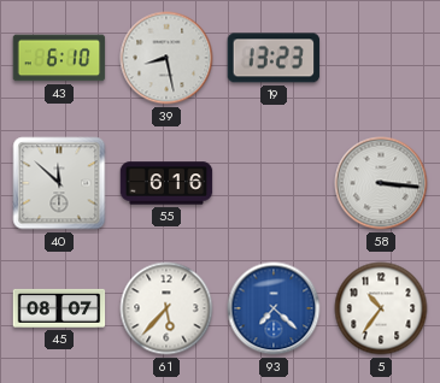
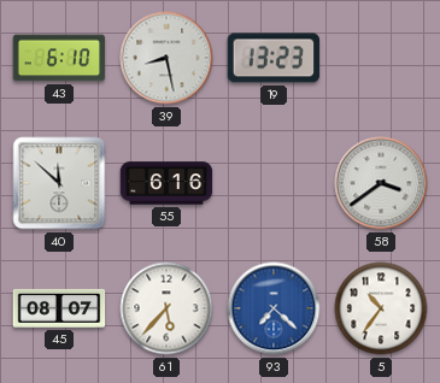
58: 3:16 -> 3:39
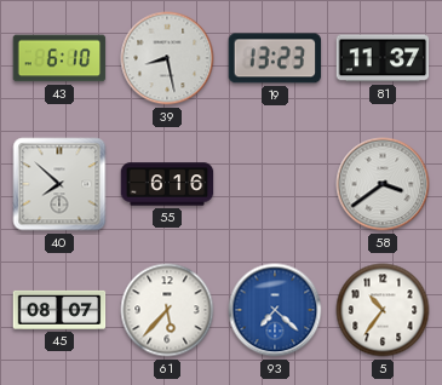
81: none -> 11:37
40: 11:52 -> 7:52
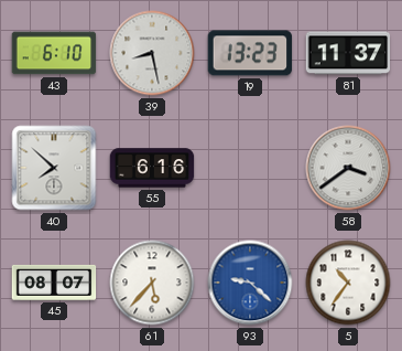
93: 7:22 -> 9:22
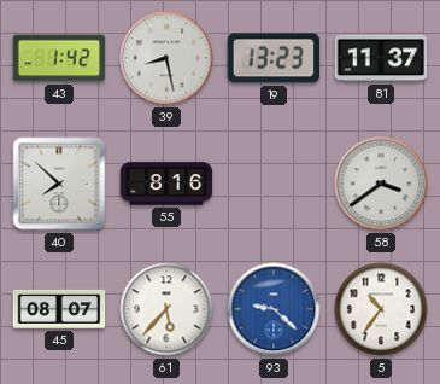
43: 6:10 -> 1:42
55: 6:16 -> 8:16
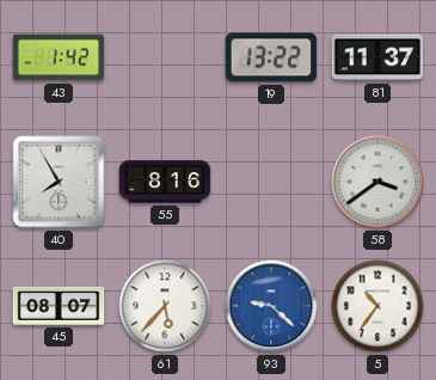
39: 8:28 -> none
19: 13:23 -> 13:22
40: 7:52 -> 7:55
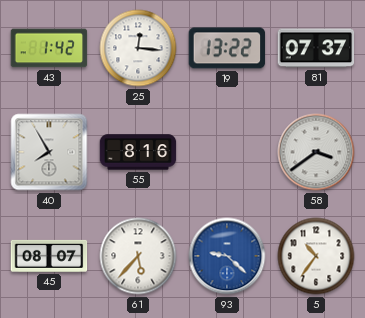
25: none -> 12:16
81: 11:37 -> 07:37
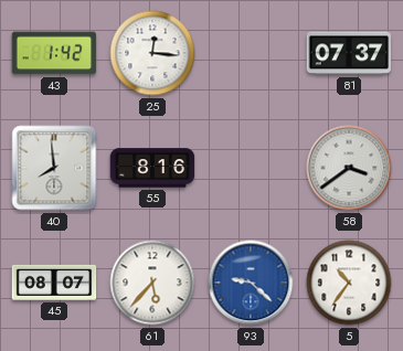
19: 13:22 -> none
40: 7:55 -> 7:59
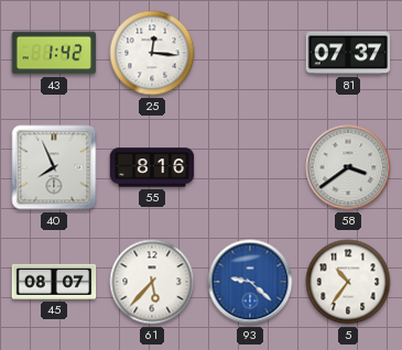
40: 7:59 -> 7:56
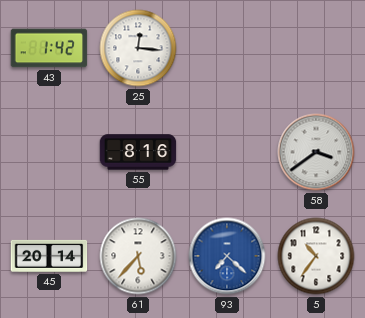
81: 07:37 -> none
40: 7:56 -> none
45: 08:07 -> 20:14
93: 9:22 -> 7:22
